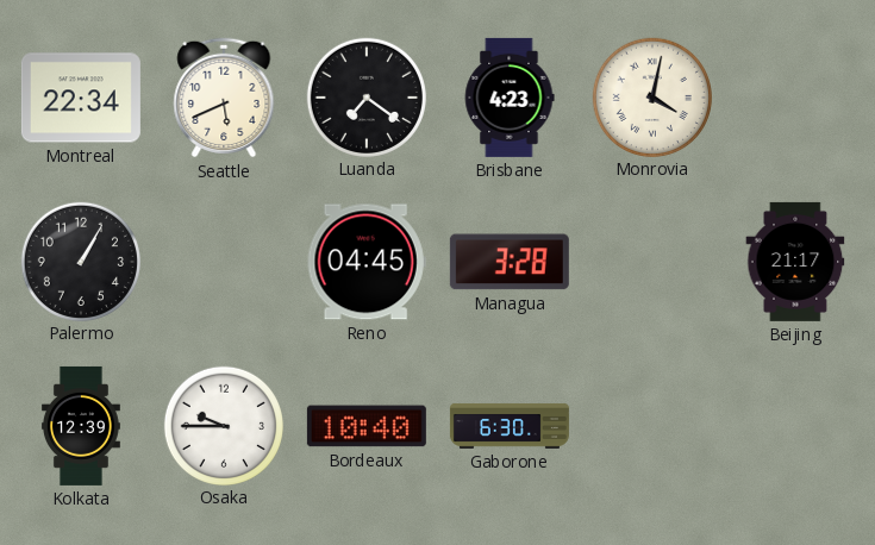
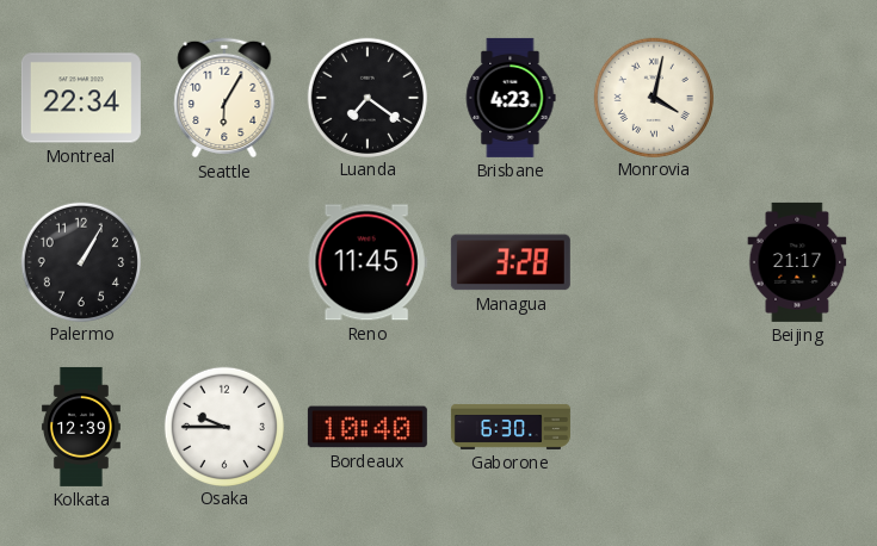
Seattle: 5:41 -> 6:05
Reno: 04:45 -> 11:45
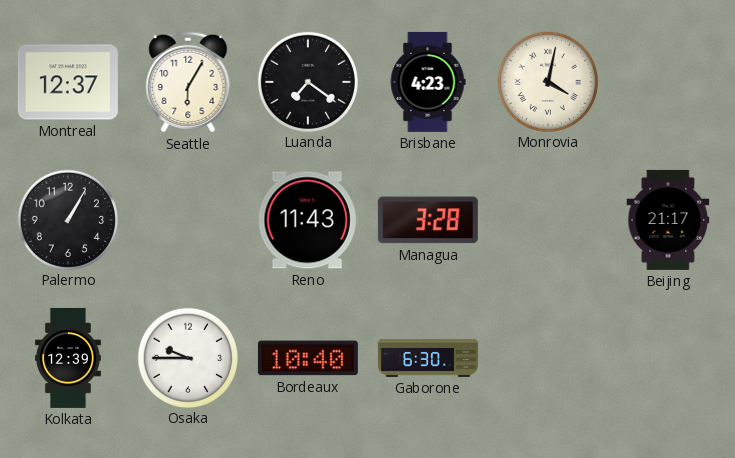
Montreal: 22:34 -> 12:37
Reno: 11:45 -> 11:43
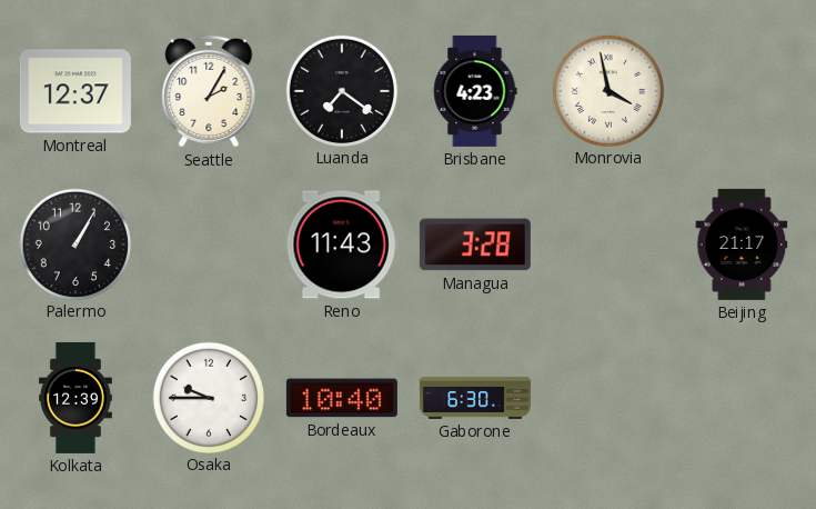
Seattle: 6:05 -> 2:05
Monrovia: 4:02 -> 3:58
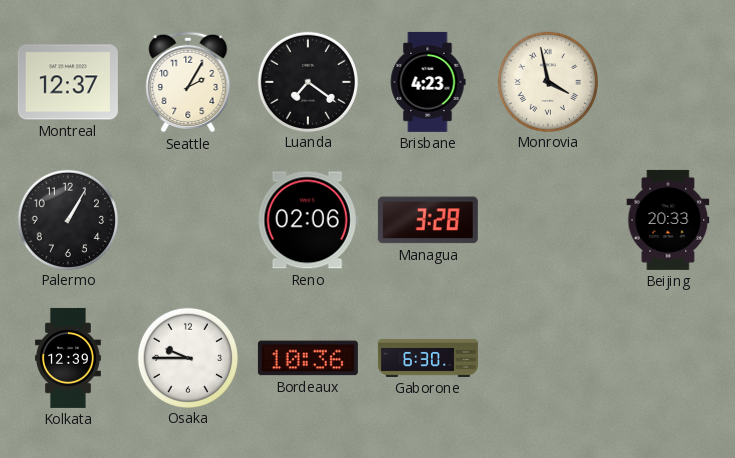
Reno: 11:43 -> 02:06
Beijing: 21:17 -> 20:33
Bordeaux: 10:40 -> 10:36
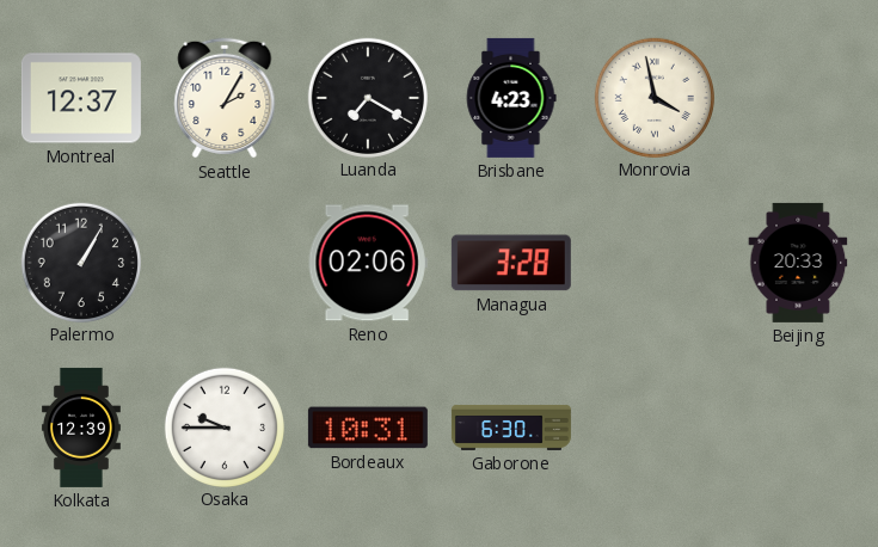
Luanda: 7:21 -> 7:20
Bordeaux: 10:36 -> 10:31
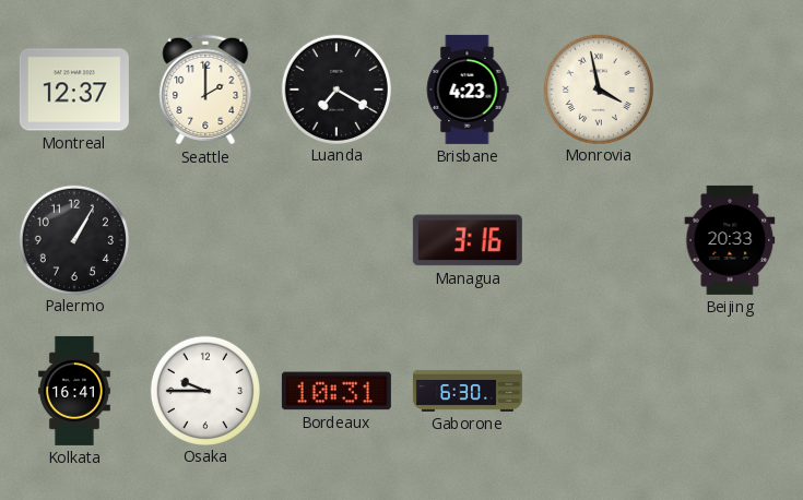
Seattle: 2:05 -> 2:00
Reno: 02:06 -> none
Managua: 3:28 -> 3:16
Kolkata: 12:39 -> 16:41
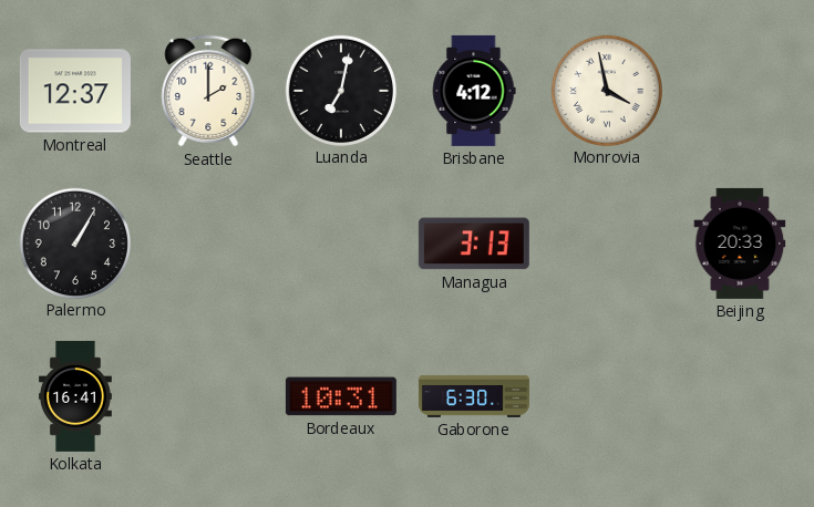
Luanda: 7:20 -> 7:02
Brisbane: 4:23 -> 4:12
Managua: 3:16 -> 3:13
Osaka: 9:45 -> none
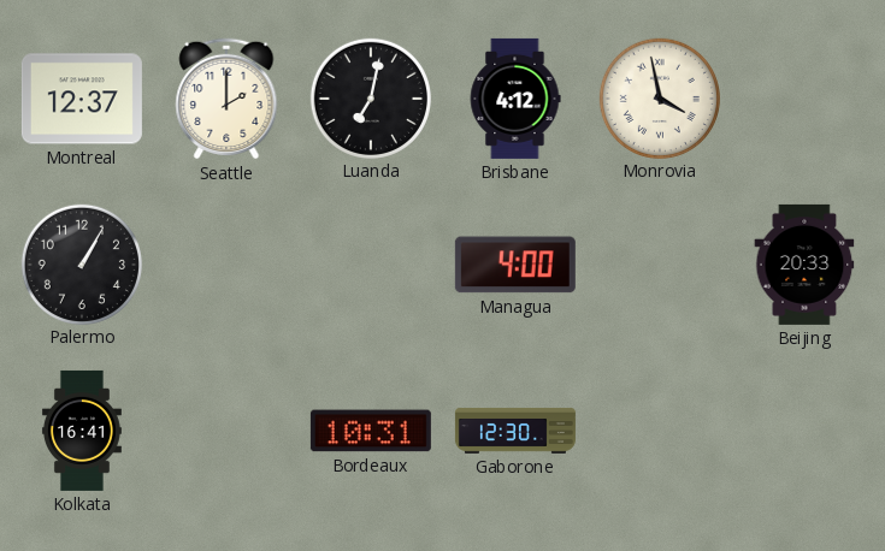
Managua: 3:13 -> 4:00
Gaborone: 6:30 -> 12:30
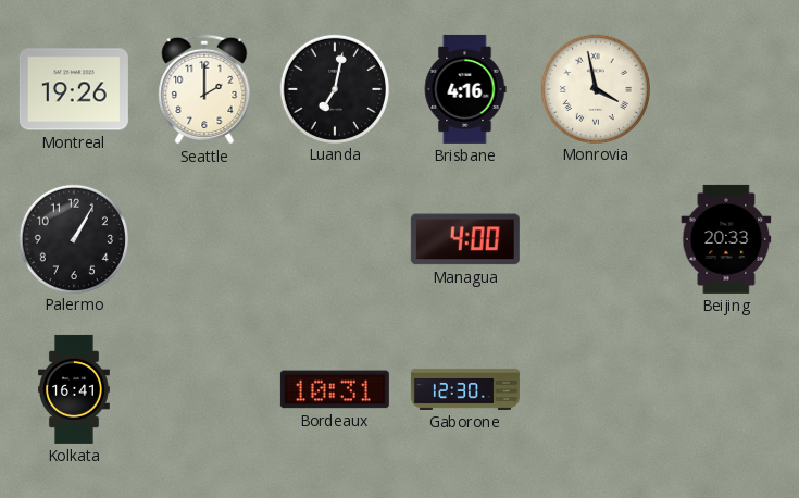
Montreal: 12:37 -> 19:26
Brisbane: 4:12 -> 4:16
